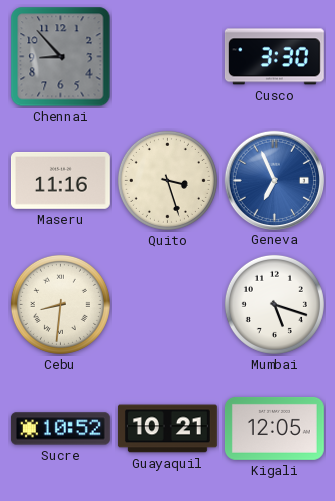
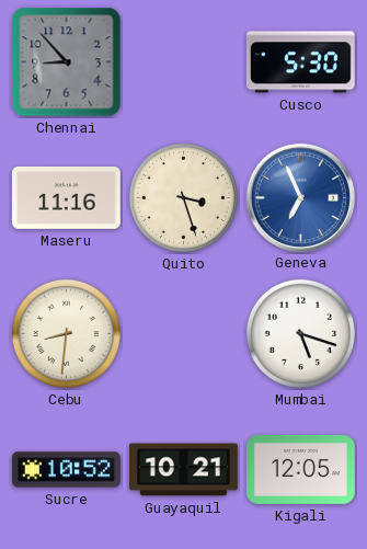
Cusco: 3:30 -> 5:30
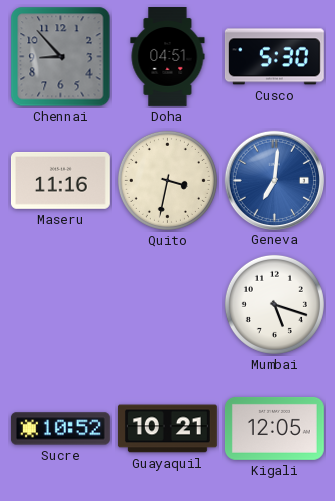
Doha: none -> 04:51
Quito: 3:27 -> 3:32
Geneva: 6:56 -> 7:01
Cebu: 8:31 -> none
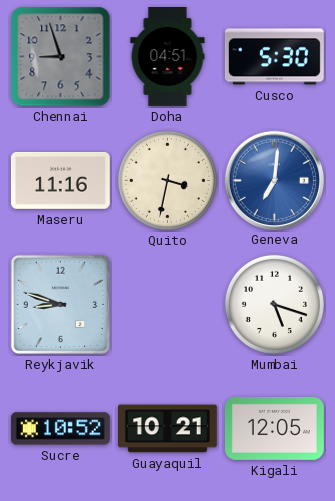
Chennai: 8:53 -> 8:57
Reykjavik: none -> 8:48
